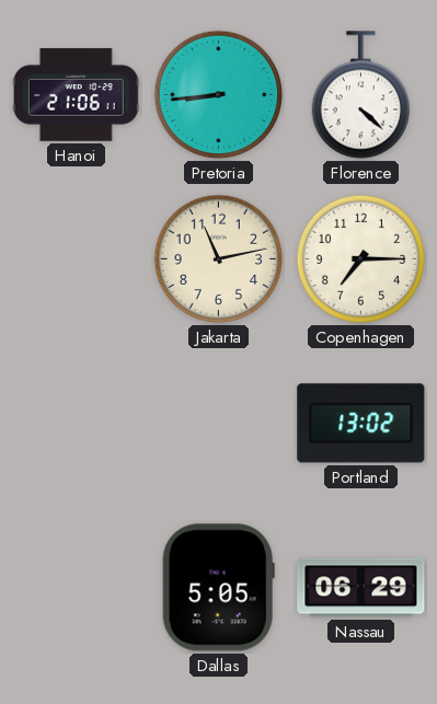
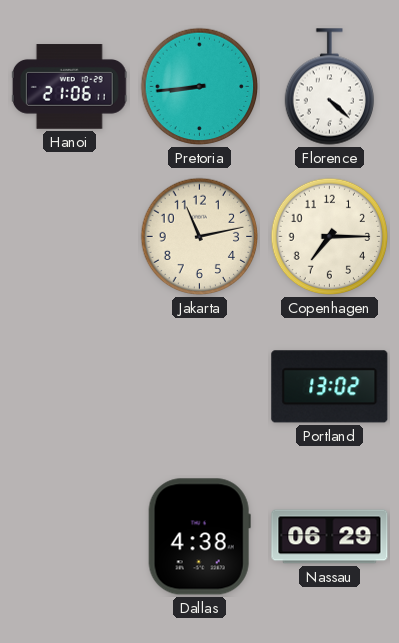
Dallas: 5:05 -> 4:38
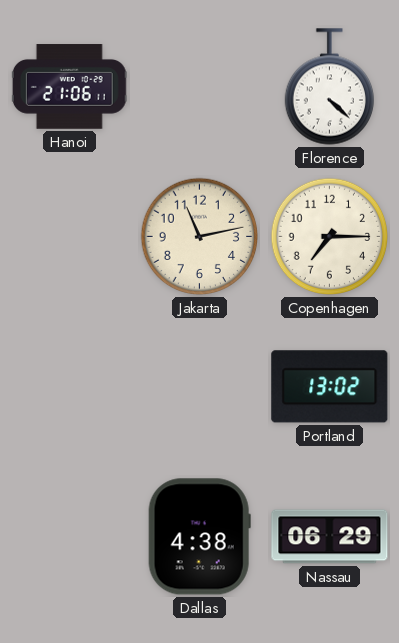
Pretoria: 8:44 -> none
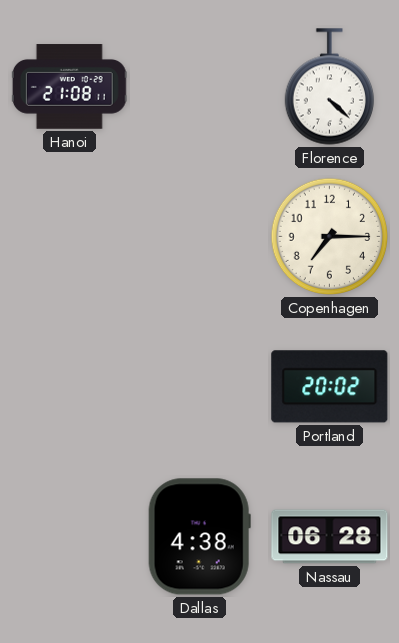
Hanoi: 21:06 -> 21:08
Jakarta: 11:13 -> none
Portland: 13:02 -> 20:02
Nassau: 06:29 -> 06:28
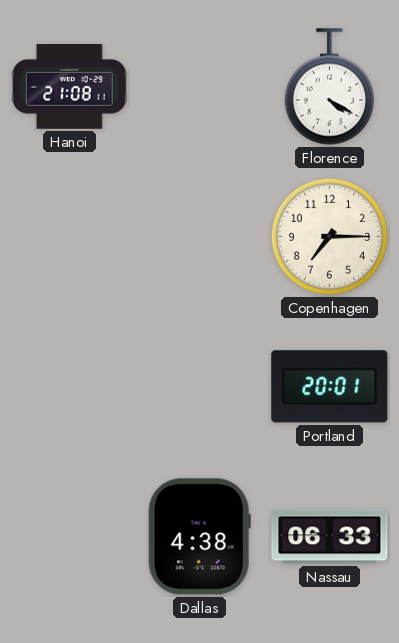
Florence: 4:22 -> 4:20
Portland: 20:02 -> 20:01
Nassau: 06:28 -> 06:33
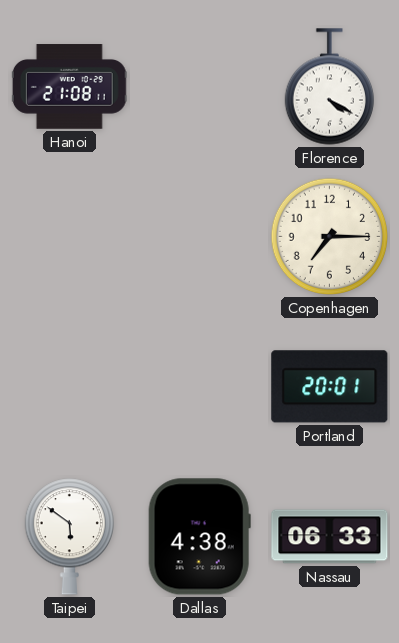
Taipei: none -> 5:51
